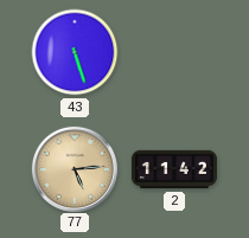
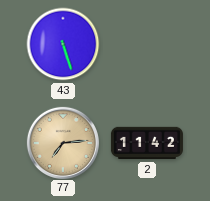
77: 5:14 -> 7:14
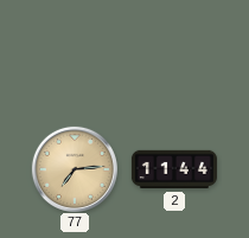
43: 5:27 -> none
2: 11:42 -> 11:44
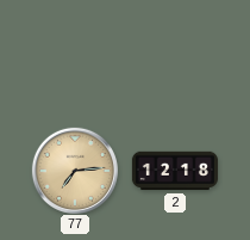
2: 11:44 -> 12:18
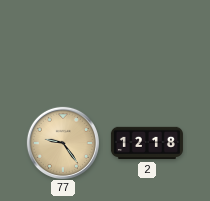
77: 7:14 -> 9:24
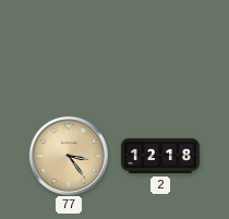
77: 9:24 -> 3:24
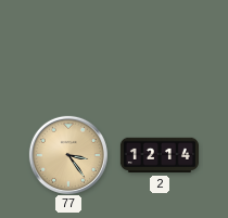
2: 12:18 -> 12:14
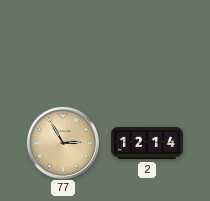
77: 3:24 -> 2:55
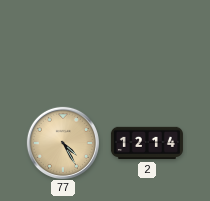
77: 2:55 -> 4:25
